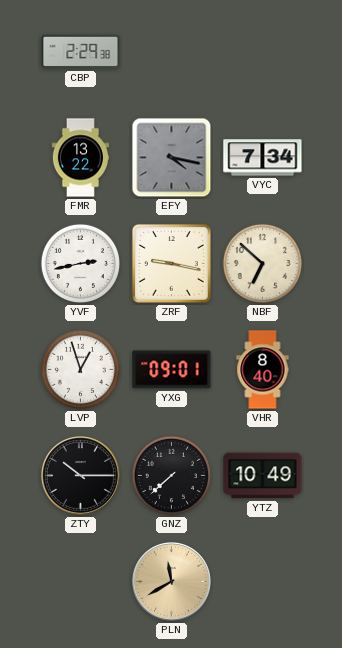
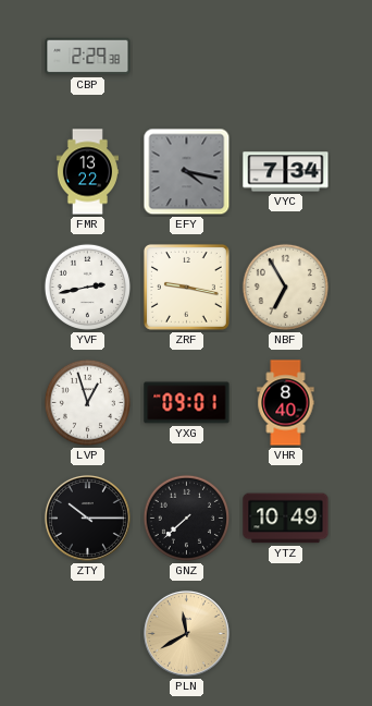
NBF: 6:52 -> 6:55
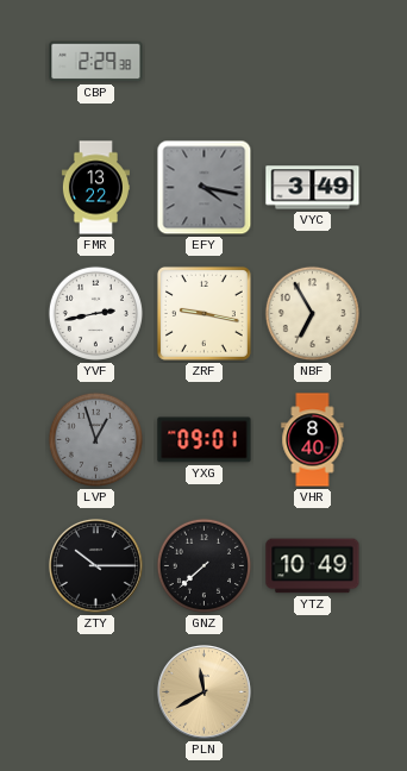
VYC: 7:34 -> 3:49
LVP dial: white -> grey
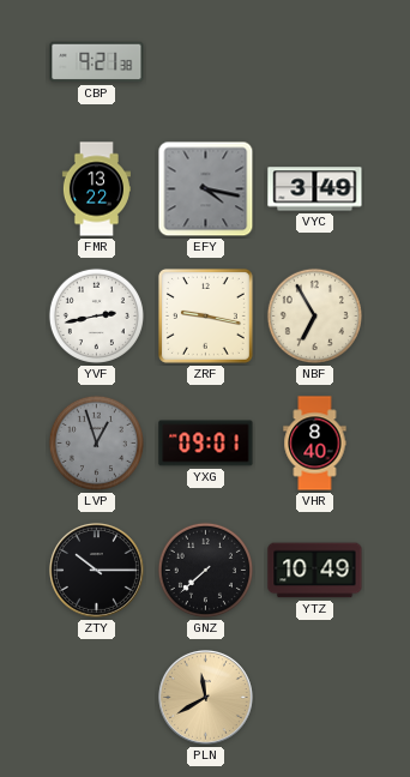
CBP: 2:29 -> 9:21
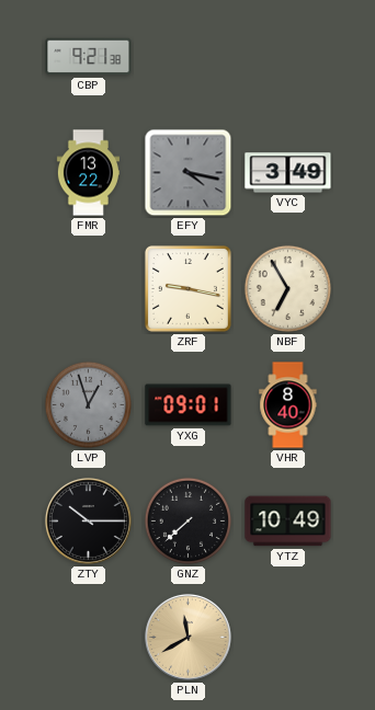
YVF: 2:43 -> none
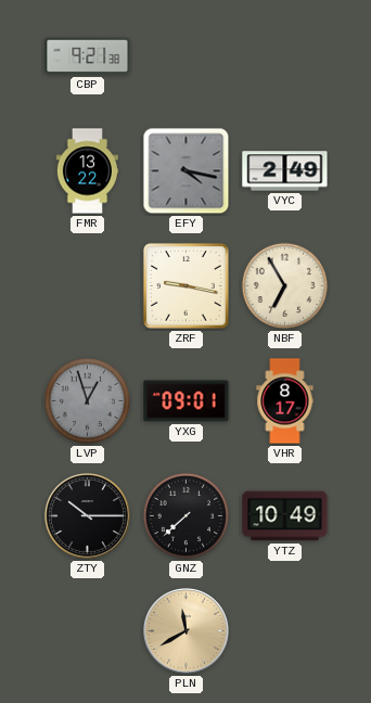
VYC: 3:49 -> 2:49
VHR: 8:40 -> 8:17
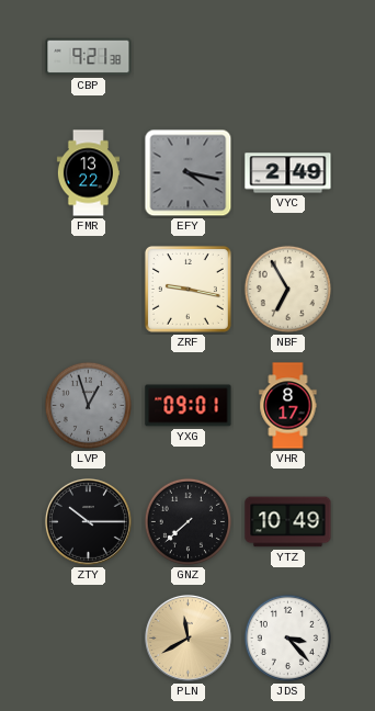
JDS: none -> 3:23
